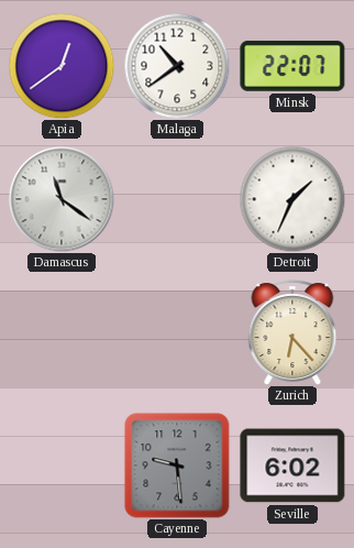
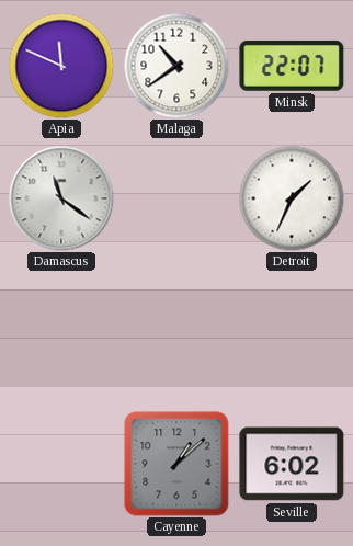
Apia: 12:39 -> 11:49
Zurich: 6:23 -> none
Cayenne: 9:29 -> 1:08
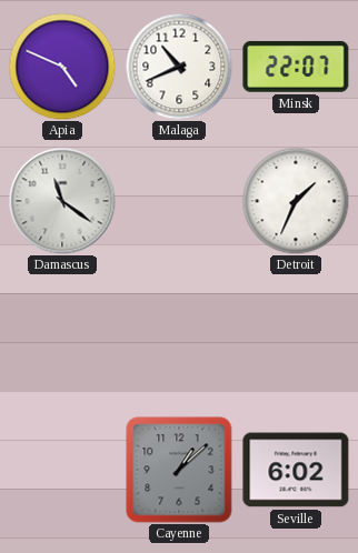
Apia: 11:49 -> 4:49
Malaga: 10:39 -> 10:41
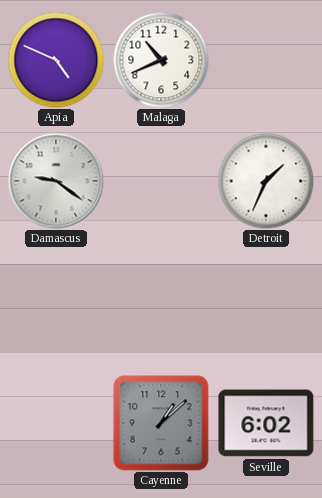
Minsk: 22:07 -> none
Damascus: 11:21 -> 9:21
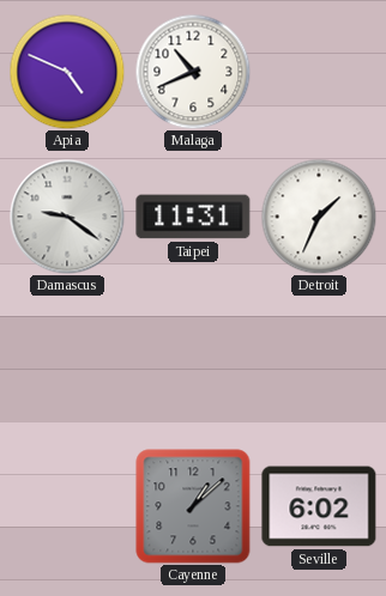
Taipei: none -> 11:31
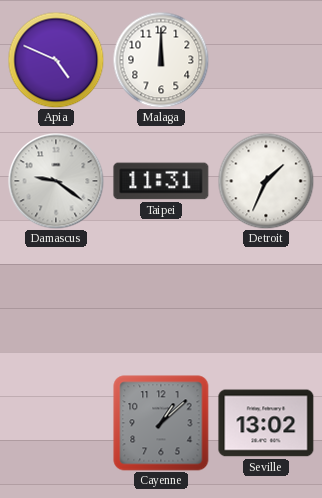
Malaga: 10:41 -> 12:00
Seville: 6:02 -> 13:02
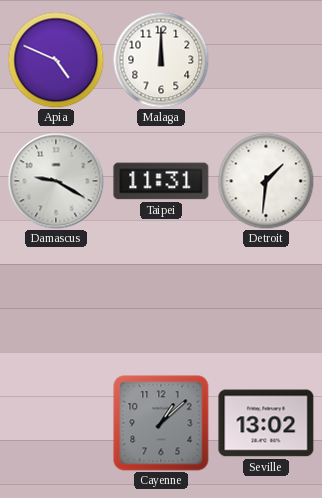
Damascus: 9:21 -> 9:20
Detroit: 1:34 -> 1:31
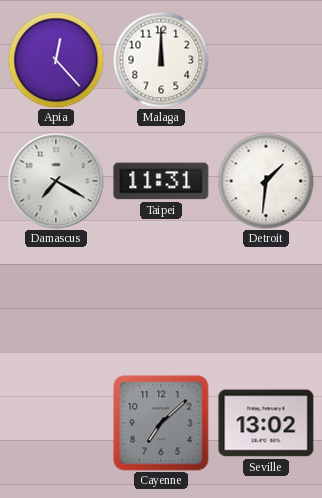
Apia: 4:49 -> 12:23
Damascus: 9:20 -> 7:20
Cayenne: 1:08 -> 7:08
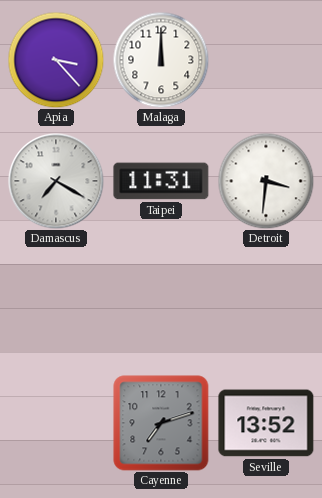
Apia: 12:23 -> 3:23
Detroit: 1:31 -> 3:31
Cayenne: 7:08 -> 7:12
Seville: 13:02 -> 13:52
